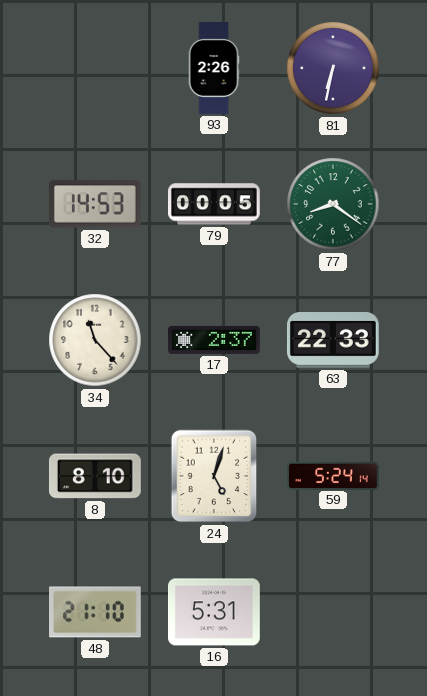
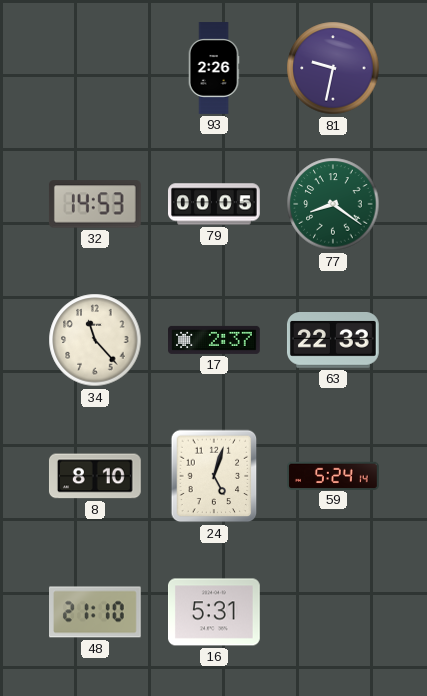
81: 6:32 -> 9:32
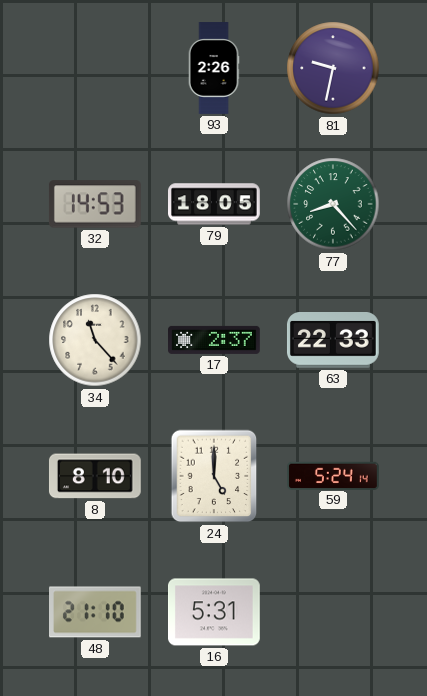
79: 00:05 -> 18:05
77: 8:21 -> 8:23
24: 5:03 -> 5:00
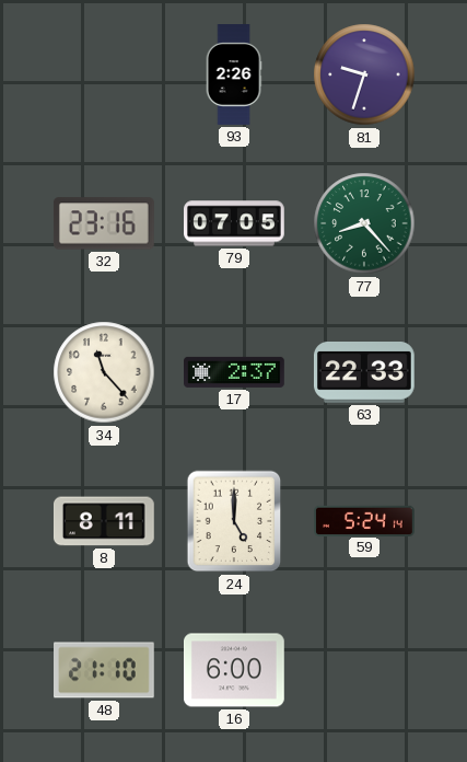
81: 9:32 -> 9:33
32: 14:53 -> 23:16
79: 18:05 -> 07:05
8: 8:10 -> 8:11
16: 5:31 -> 6:00
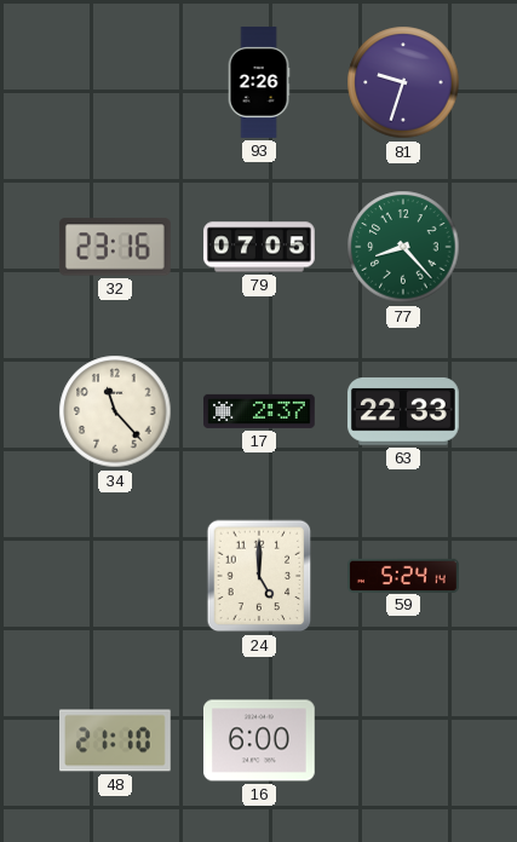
8: 8:11 -> none
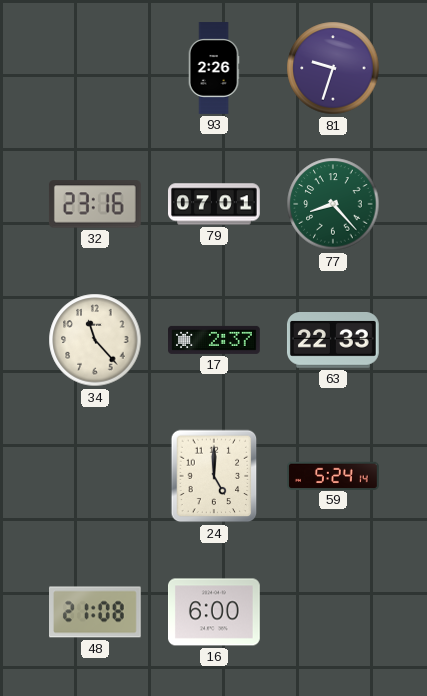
79: 07:05 -> 07:01
48: 21:10 -> 21:08
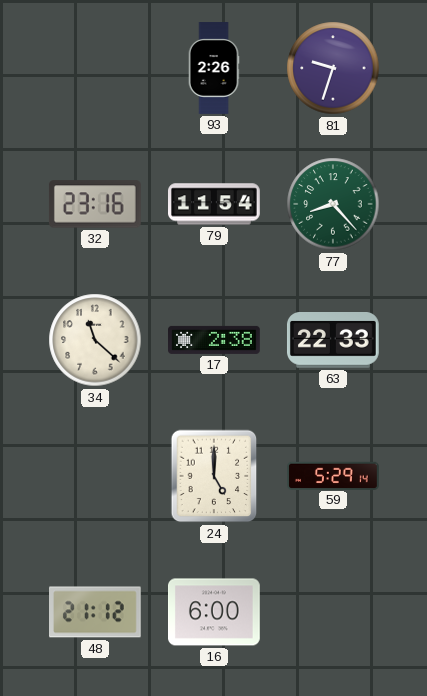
79: 07:01 -> 11:54
34: 11:23 -> 11:22
17: 2:37 -> 2:38
59: 5:24 -> 5:29
48: 21:08 -> 21:12
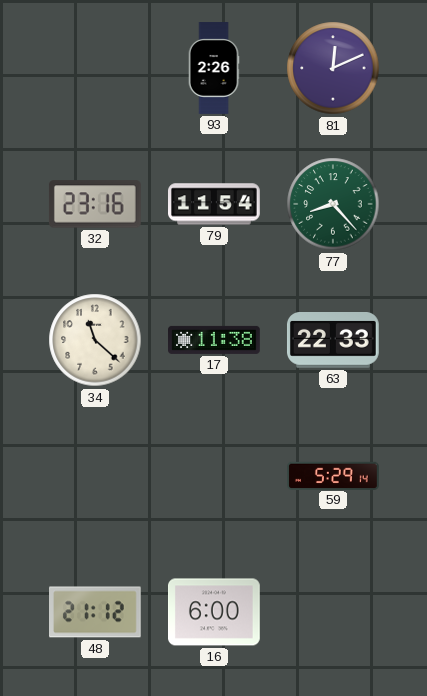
81: 9:33 -> 12:11
17: 2:38 -> 11:38
24: 5:00 -> none
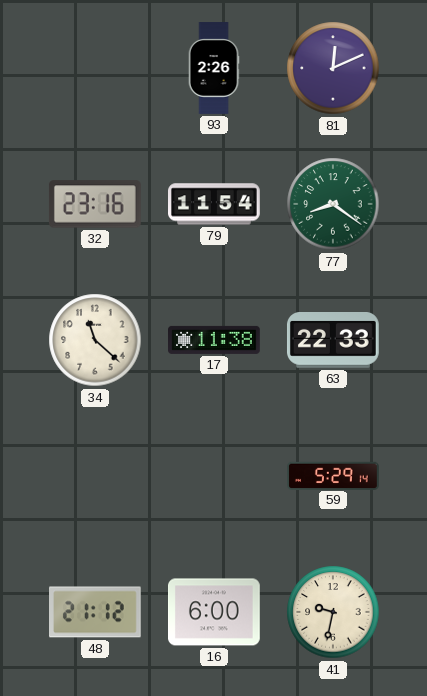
77: 8:23 -> 8:21
41: none -> 9:32
